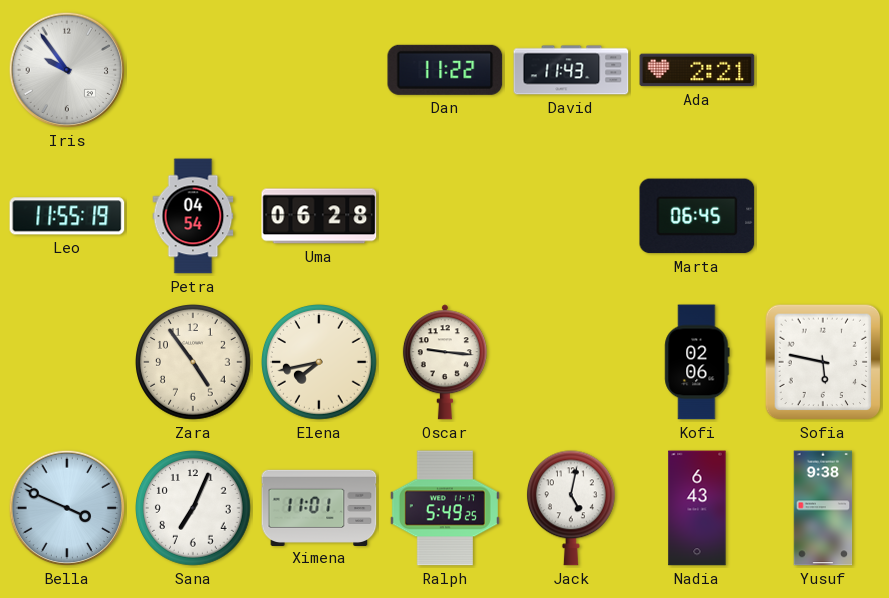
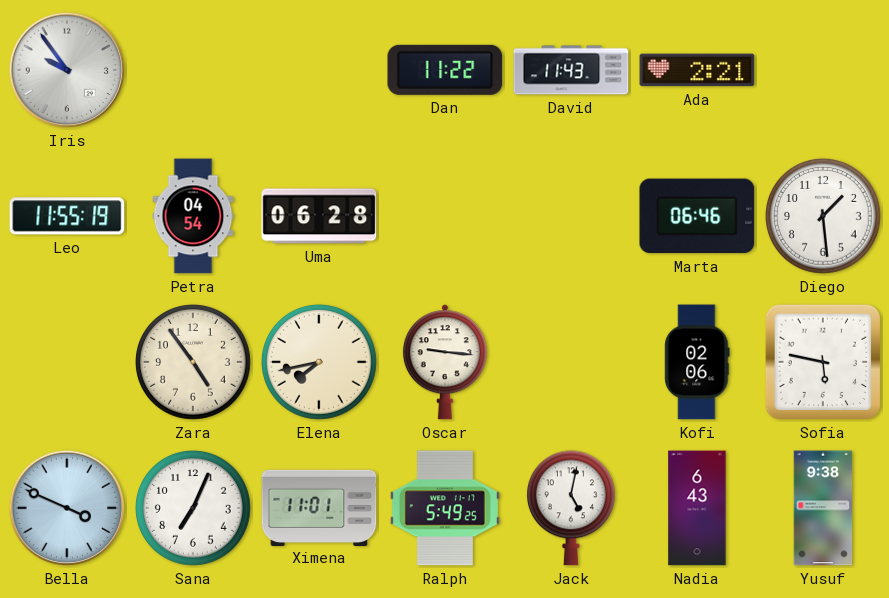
Marta: 06:45 -> 06:46
Diego: none -> 1:29
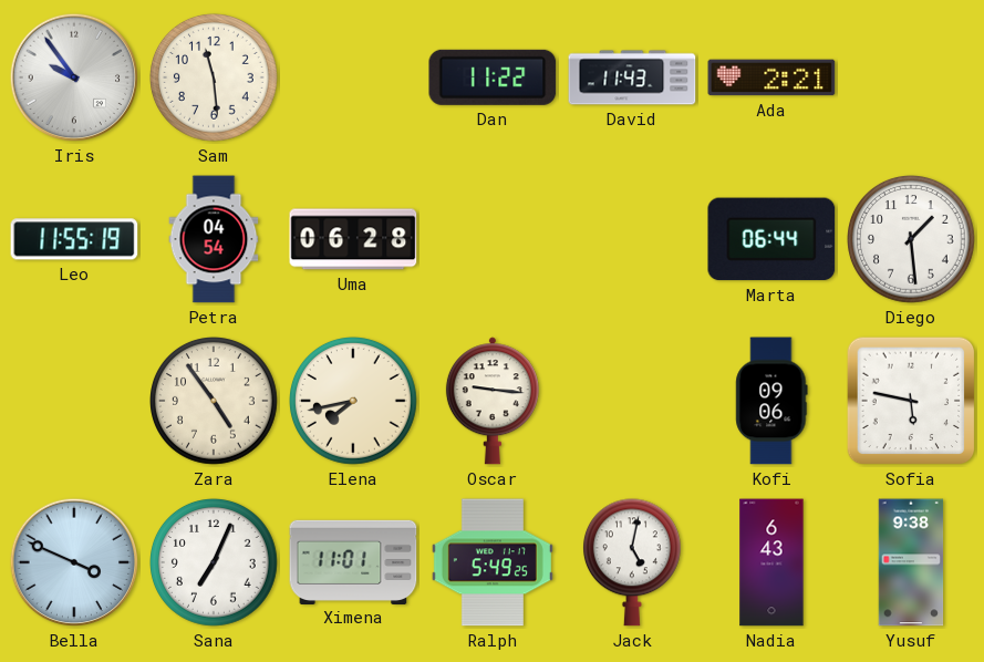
Sam: none -> 11:29
Marta: 06:46 -> 06:44
Kofi: 02:06 -> 09:06
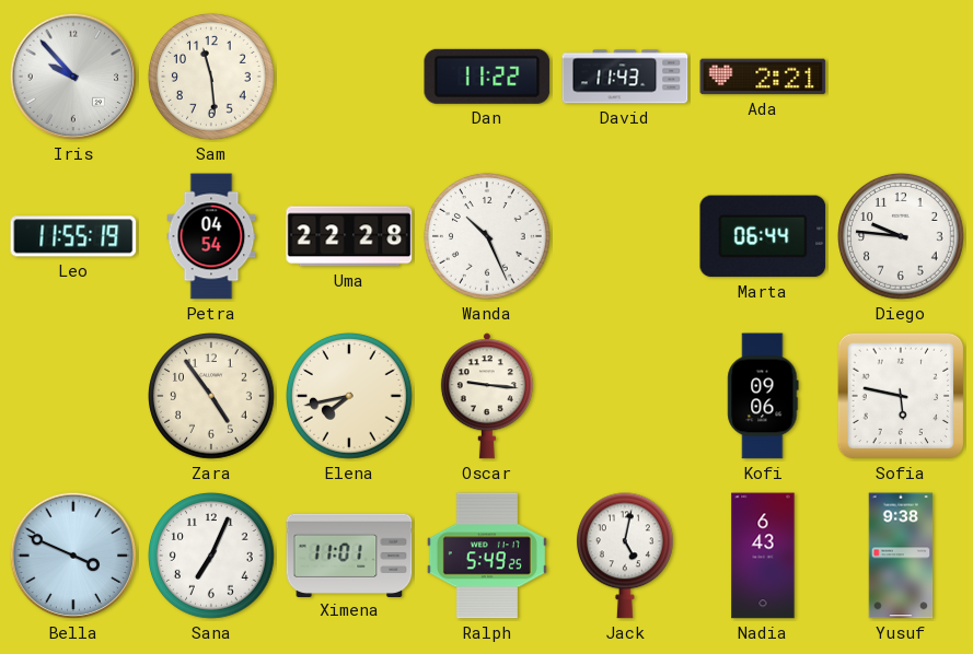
Iris: 9:54 -> 9:53
Uma: 06:28 -> 22:28
Wanda: none -> 10:26
Diego: 1:29 -> 9:46
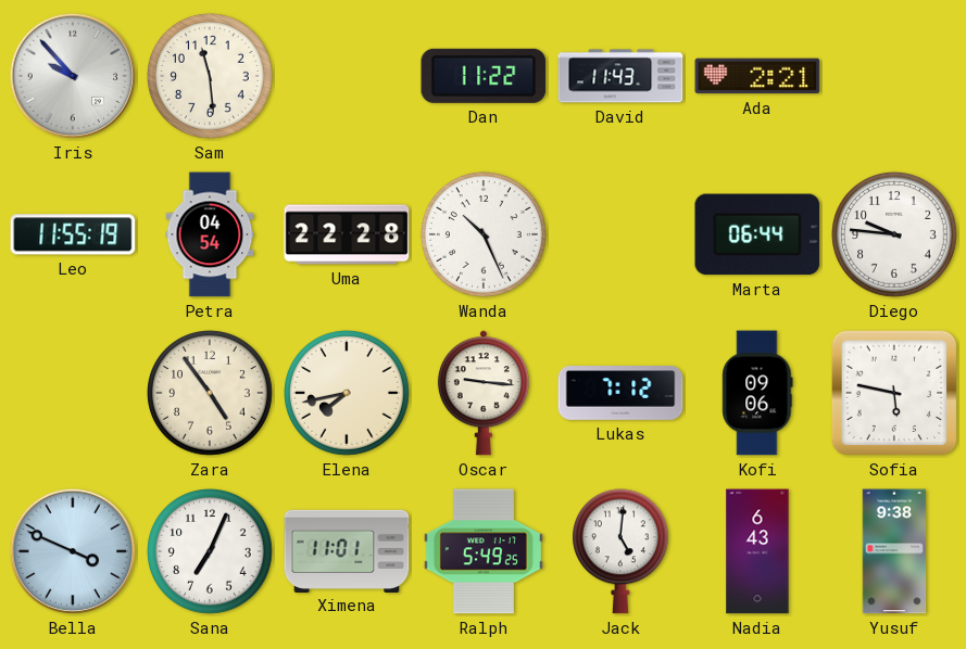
Lukas: none -> 7:12
Jack: 5:02 -> 5:01
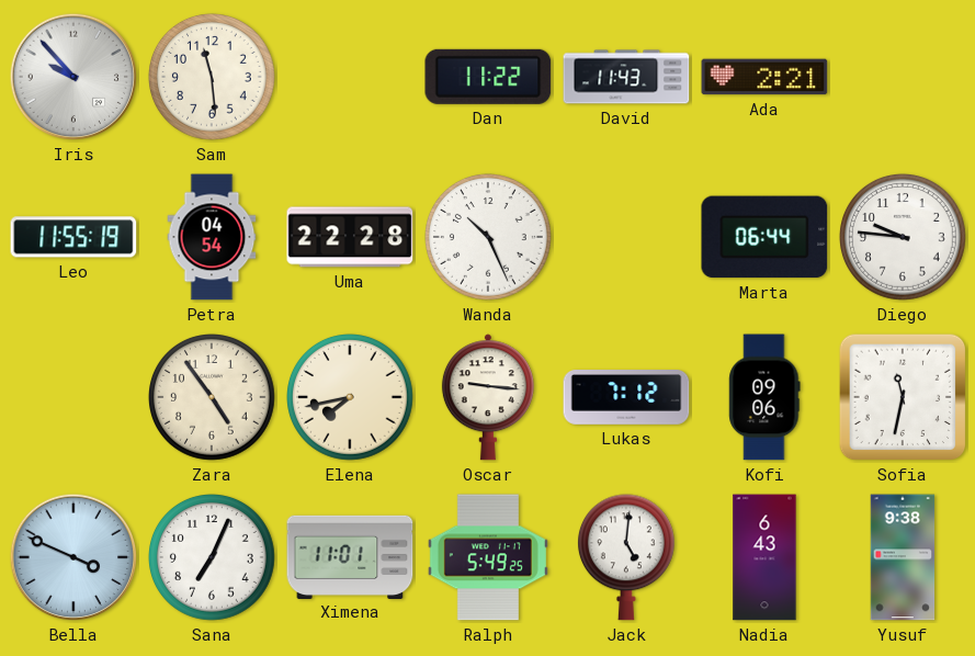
Sofia: 5:47 -> 11:32
